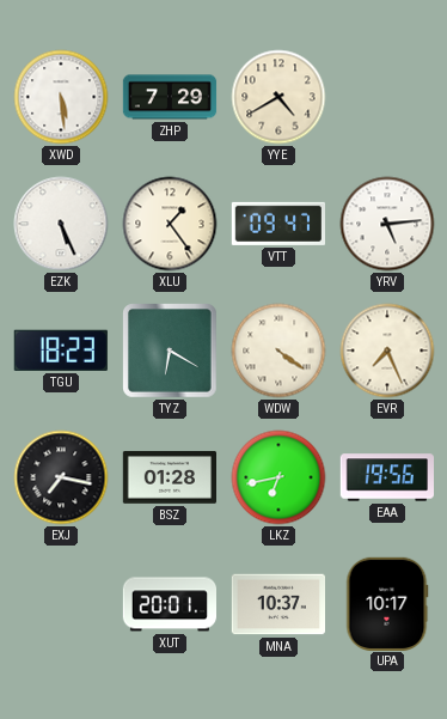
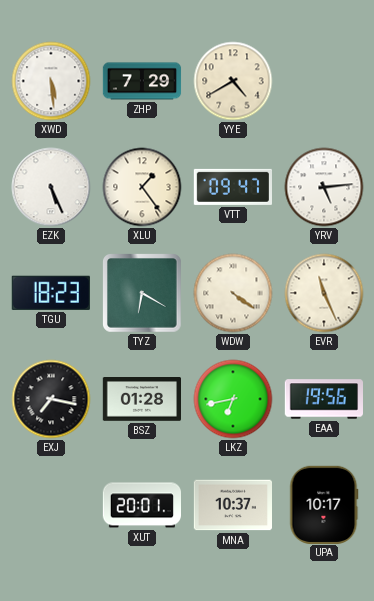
EVR: 7:26 -> 11:26
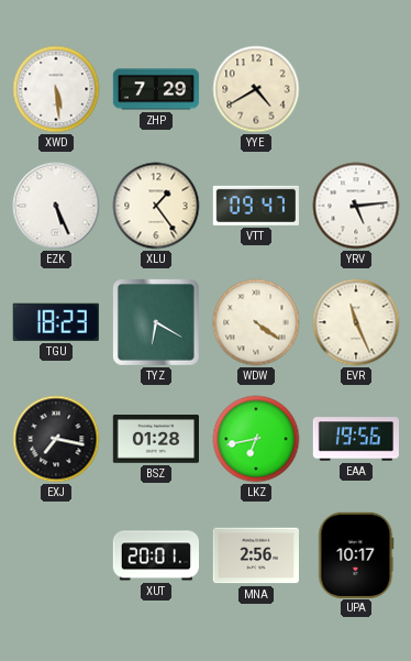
MNA: 10:37 -> 2:56
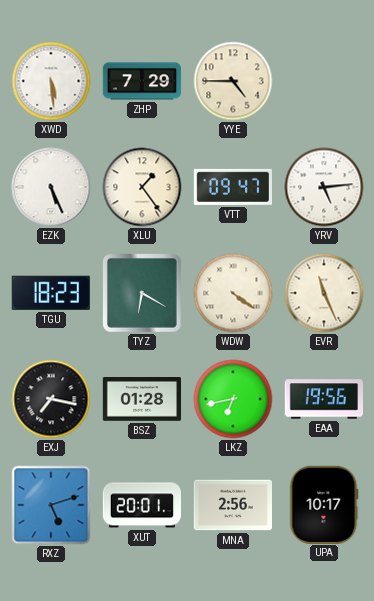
YYE: 4:40 -> 4:45
RXZ: none -> 5:12
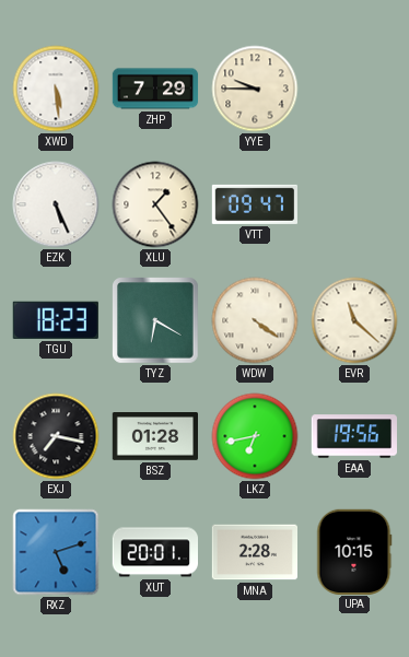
YYE: 4:45 -> 9:45
YRV: 5:14 -> none
EVR: 11:26 -> 11:22
MNA: 2:56 -> 2:28
UPA: 10:17 -> 10:15
